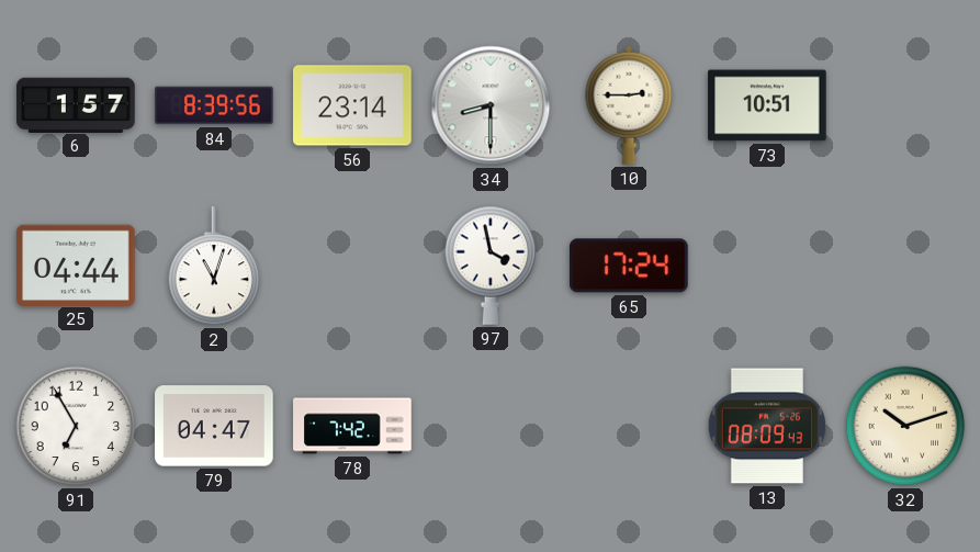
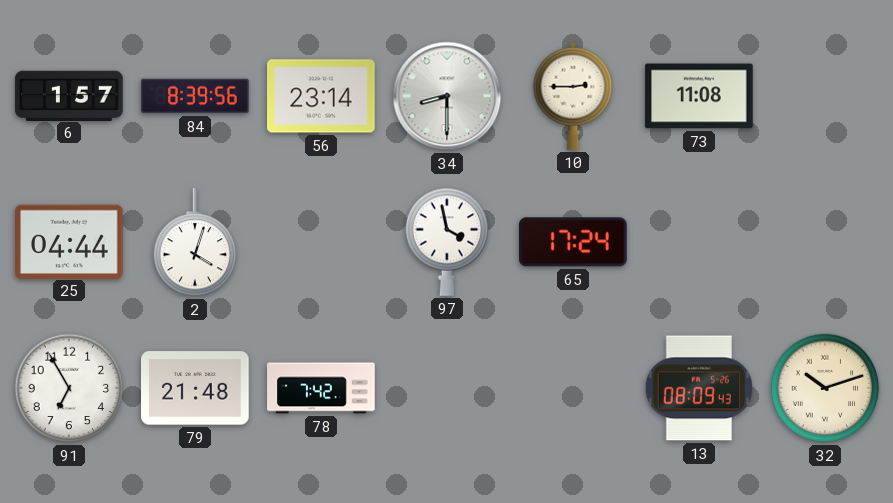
73: 10:51 -> 11:08
2: 11:03 -> 4:03
79: 04:47 -> 21:48
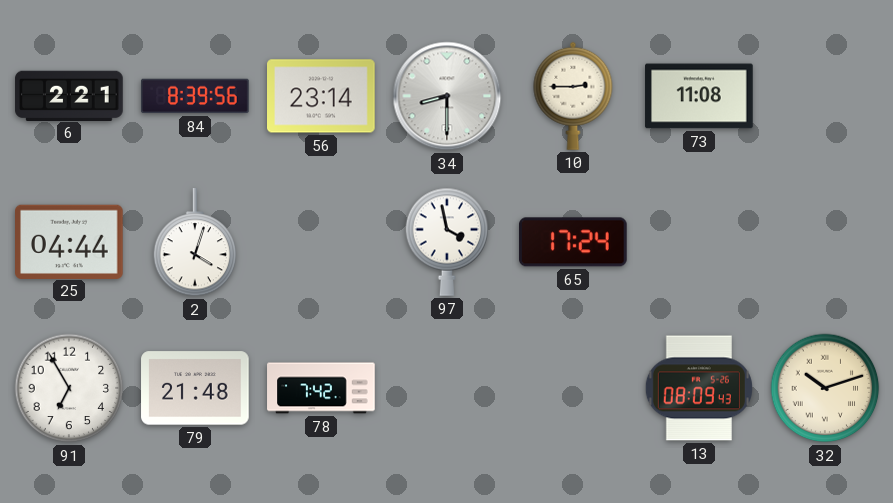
6: 1:57 -> 2:21
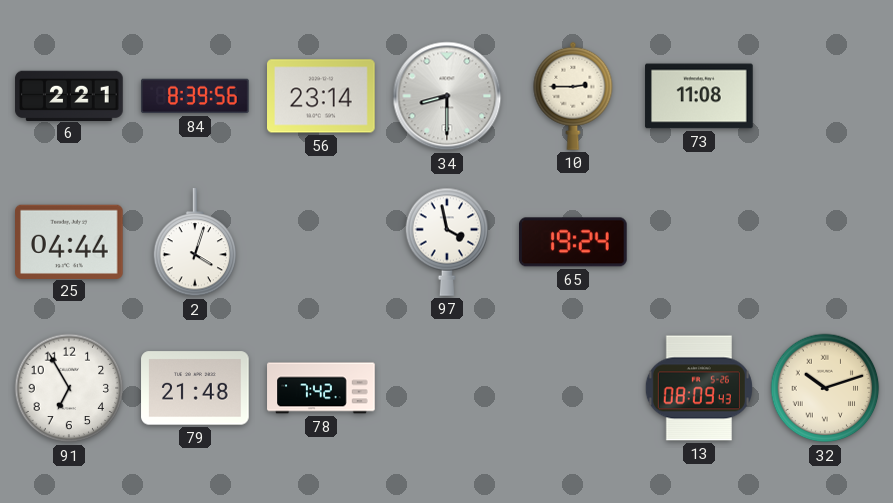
65: 17:24 -> 19:24
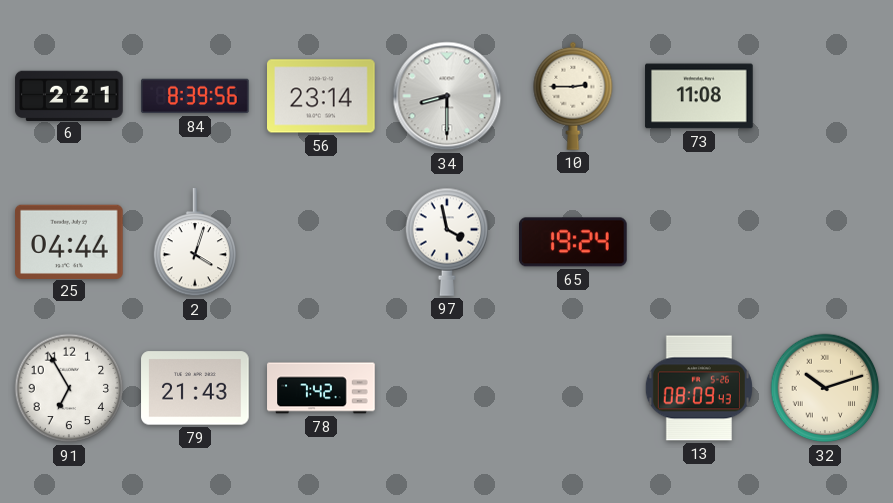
79: 21:48 -> 21:43
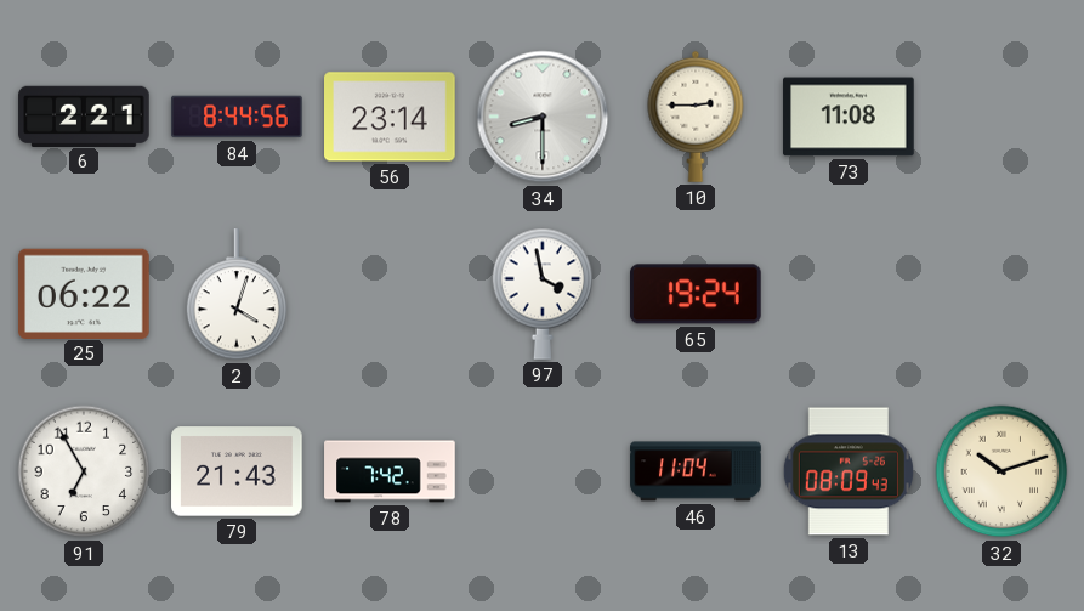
84: 8:39 -> 8:44
25: 04:44 -> 06:22
46: none -> 11:04
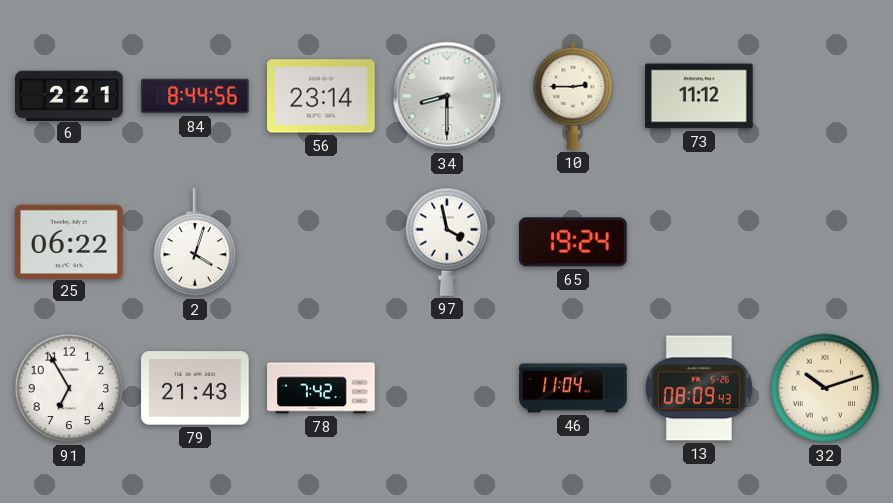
73: 11:08 -> 11:12
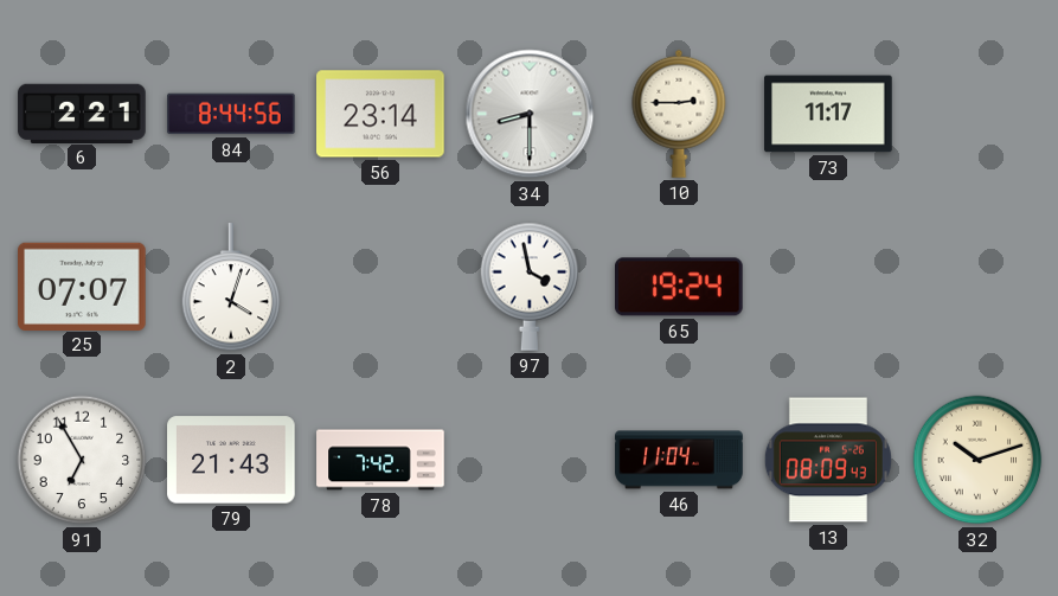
73: 11:12 -> 11:17
25: 06:22 -> 07:07
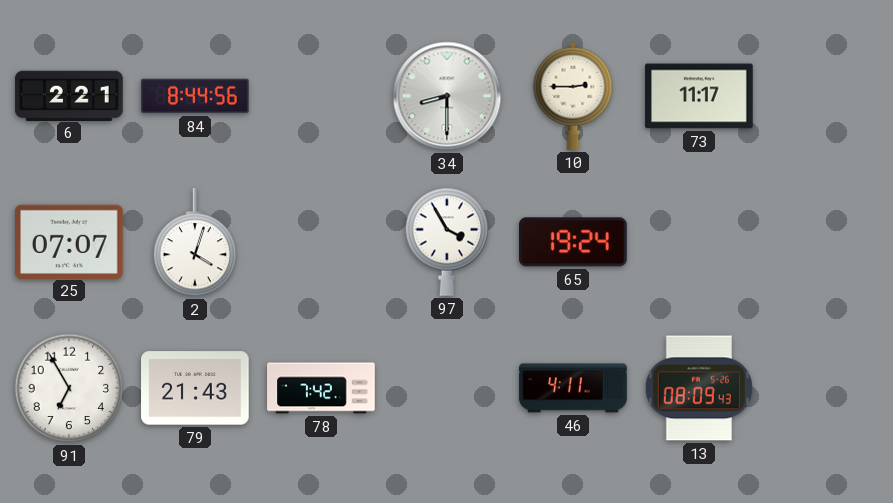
56: 23:14 -> none
97: 3:58 -> 3:55
46: 11:04 -> 4:11
32: 10:12 -> none
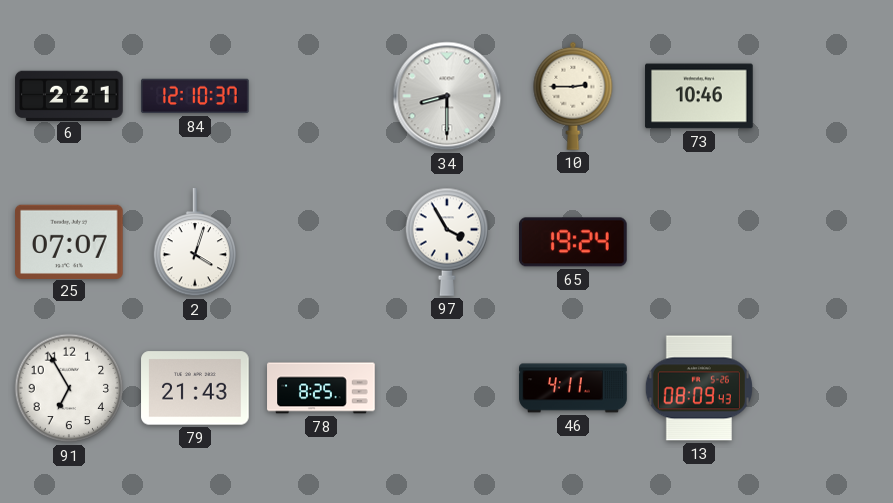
84: 8:44 -> 12:10
73: 11:17 -> 10:46
78: 7:42 -> 8:25
